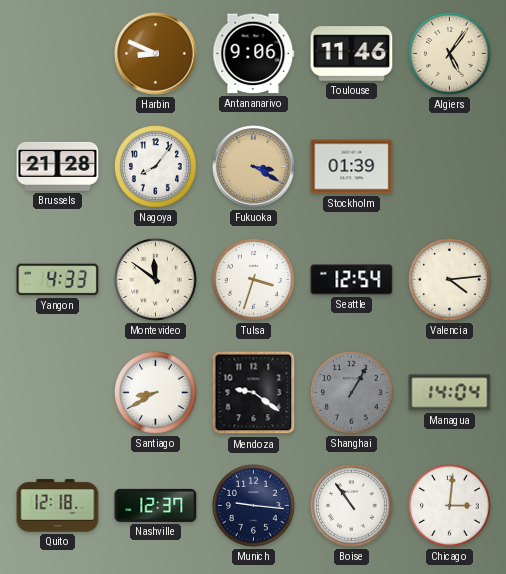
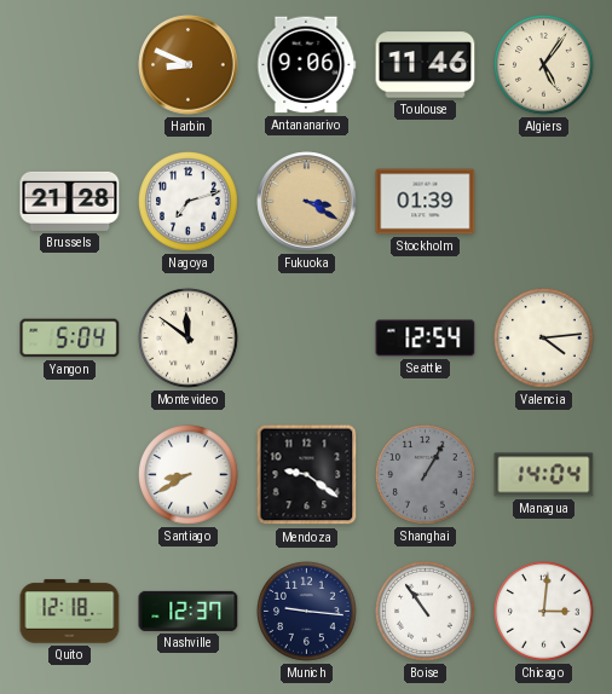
Nagoya: 8:06 -> 7:12
Yangon: 4:33 -> 5:04
Tulsa: 3:33 -> none
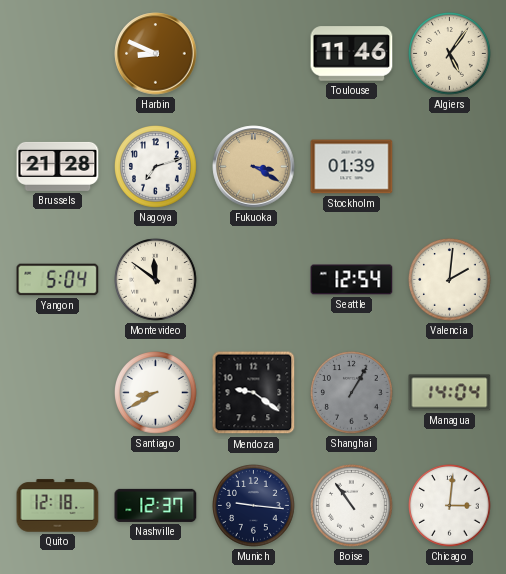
Antananarivo: 9:06 -> none
Valencia: 4:14 -> 2:01
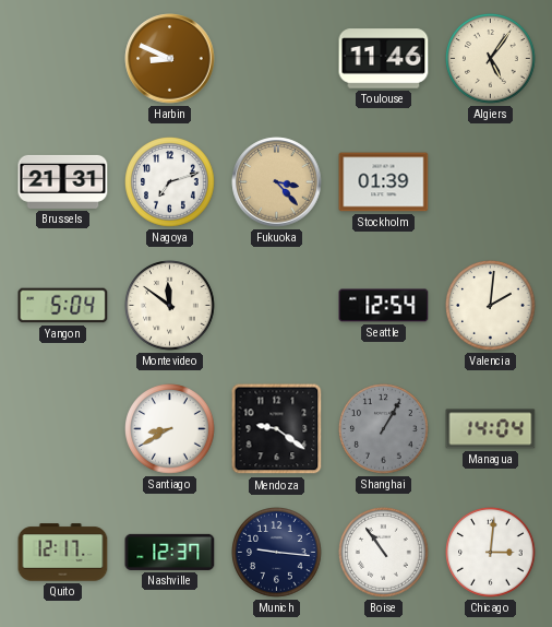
Brussels: 21:28 -> 21:31
Fukuoka: 3:20 -> 3:23
Quito: 12:18 -> 12:17
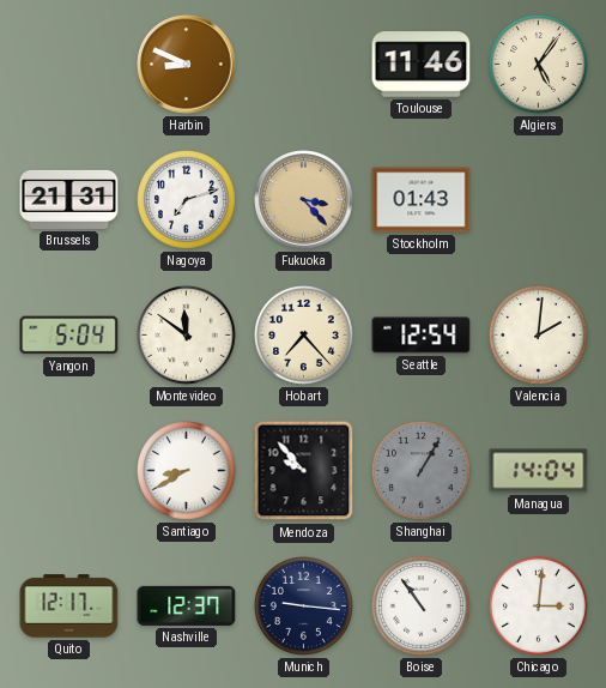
Stockholm: 01:39 -> 01:43
Hobart: none -> 7:23
Mendoza: 9:21 -> 9:53
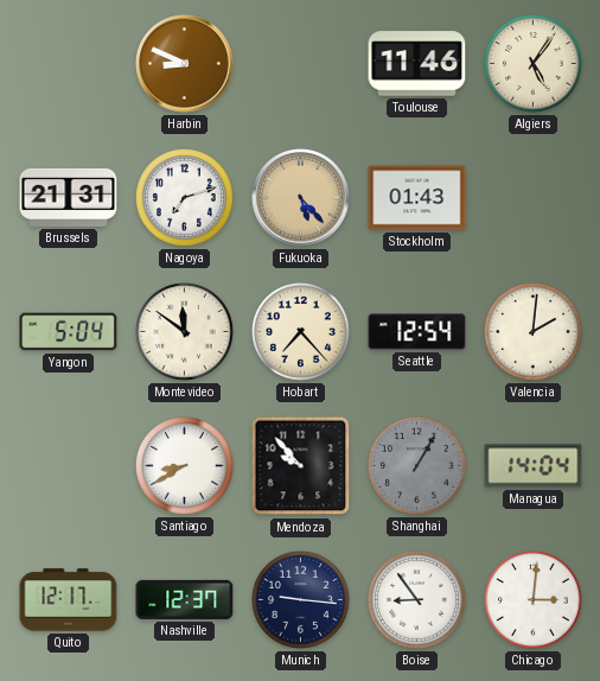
Fukuoka: 3:23 -> 5:23
Boise: 10:54 -> 8:54
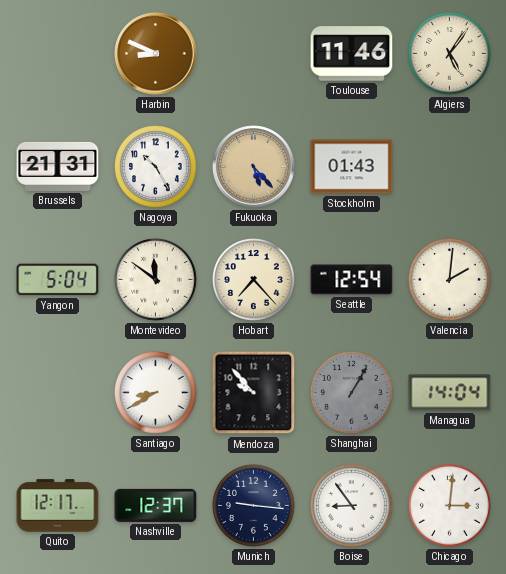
Nagoya: 7:12 -> 10:25
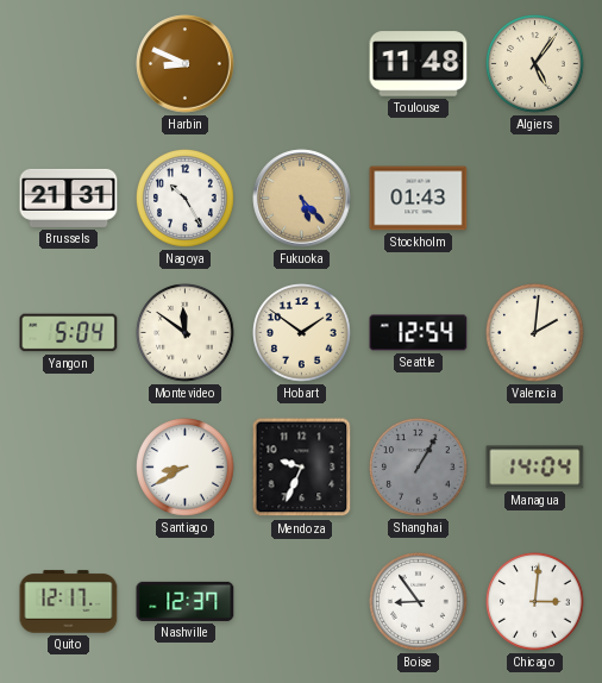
Toulouse: 11:46 -> 11:48
Hobart: 7:23 -> 1:51
Mendoza: 9:53 -> 9:34
Munich: 9:16 -> none
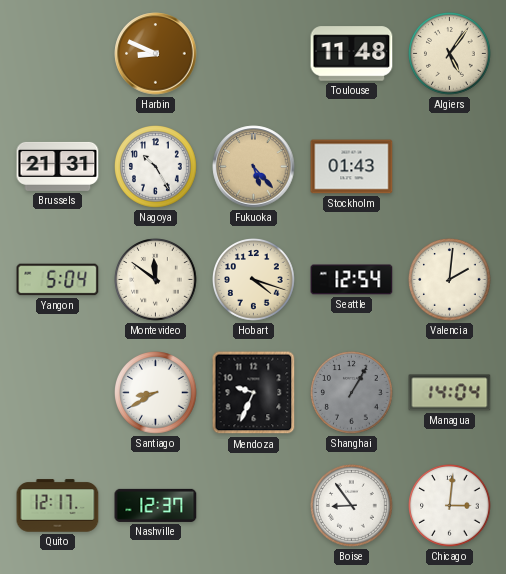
Hobart: 1:51 -> 4:18
